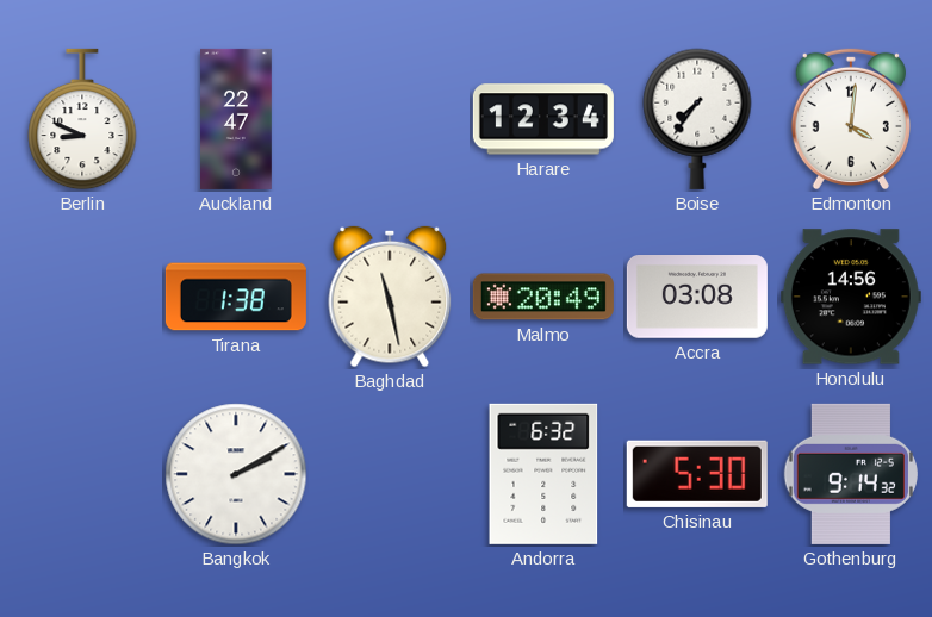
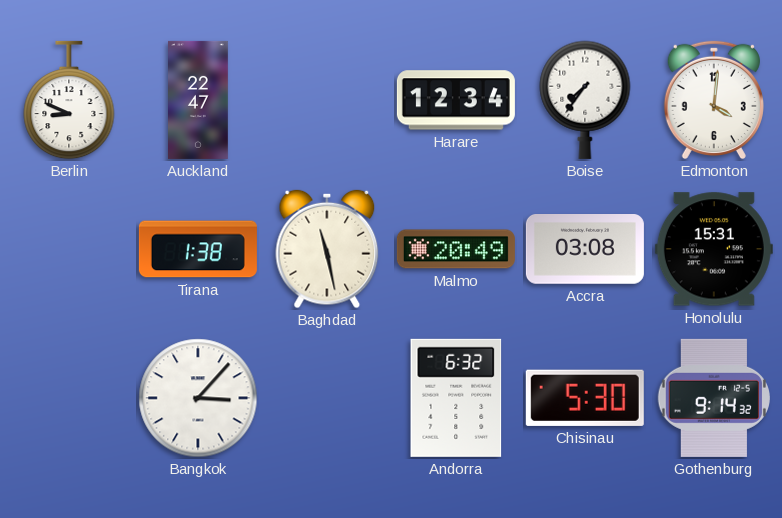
Honolulu: 14:56 -> 15:31
Bangkok: 2:10 -> 3:07
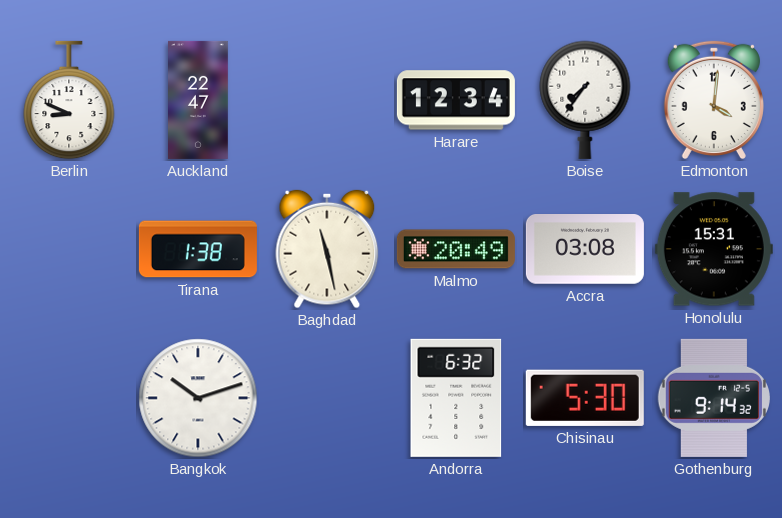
Bangkok: 3:07 -> 10:12
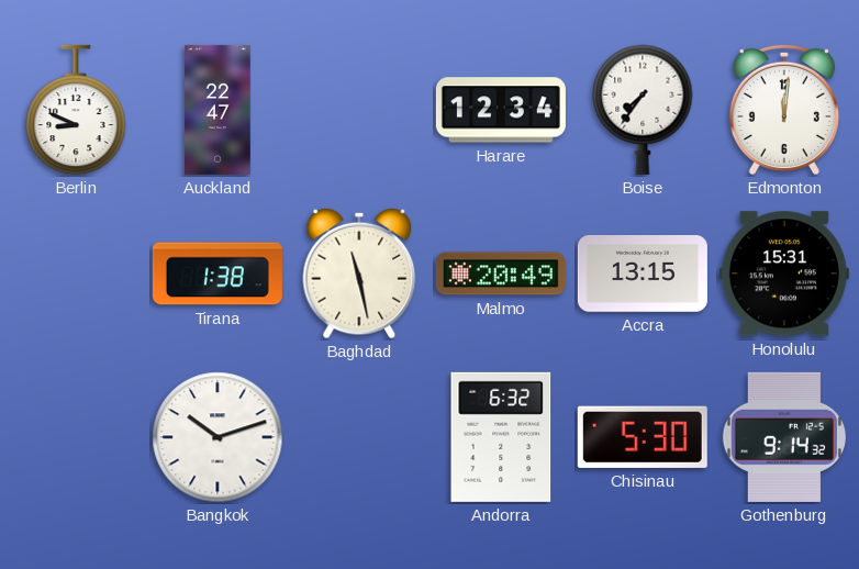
Edmonton: 4:01 -> 12:01
Accra: 03:08 -> 13:15
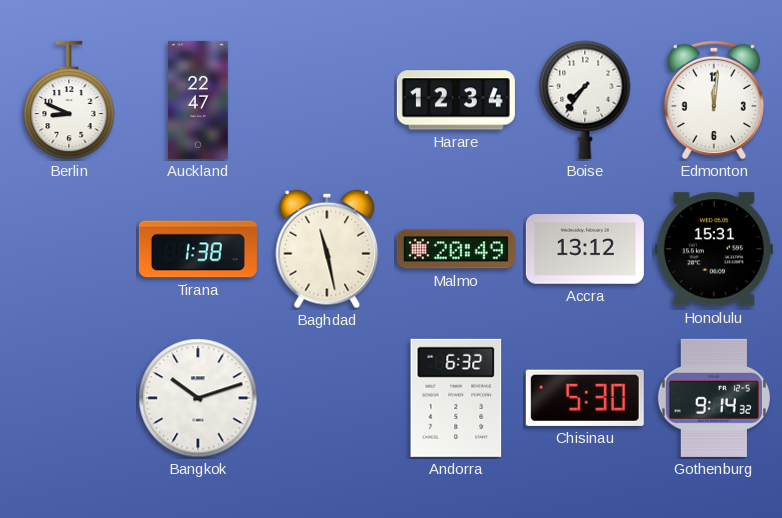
Accra: 13:15 -> 13:12
